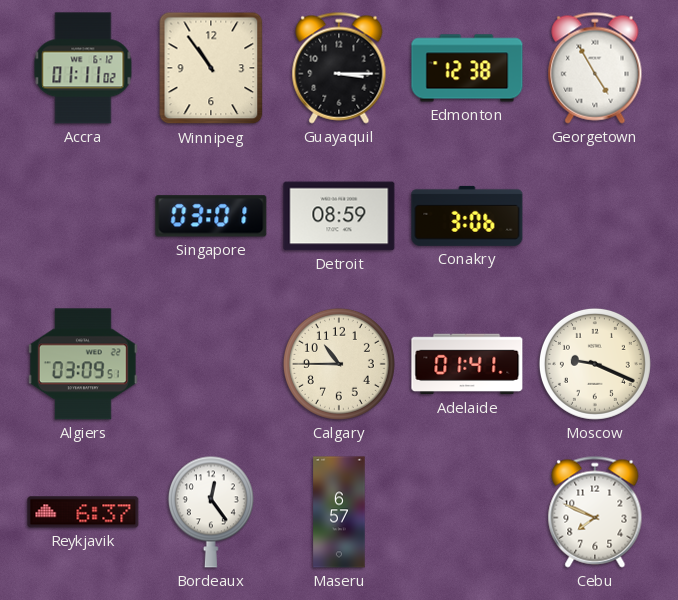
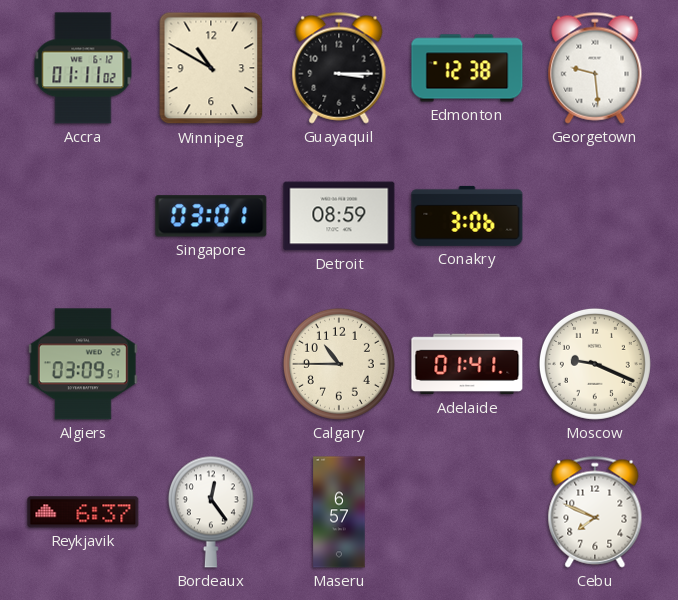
Winnipeg: 10:54 -> 10:50
Georgetown: 4:55 -> 9:29
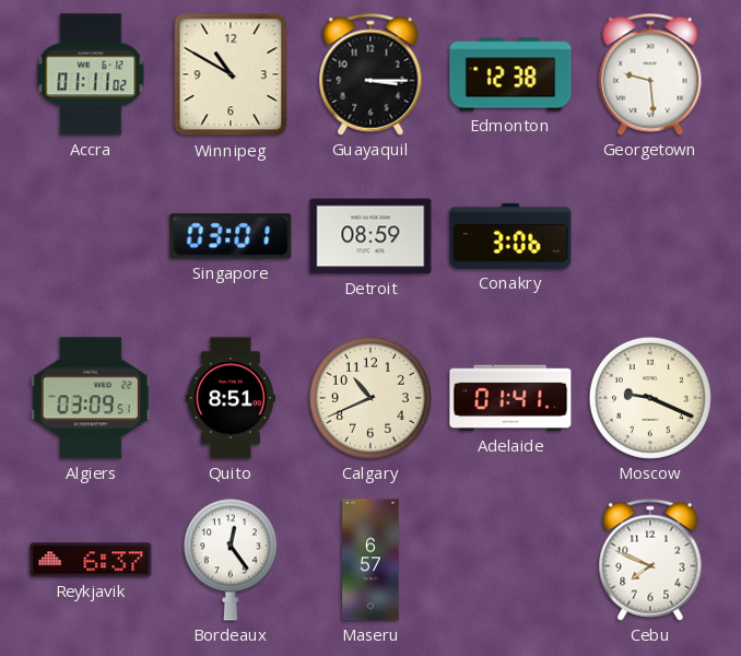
Quito: none -> 8:51
Calgary: 10:45 -> 10:41
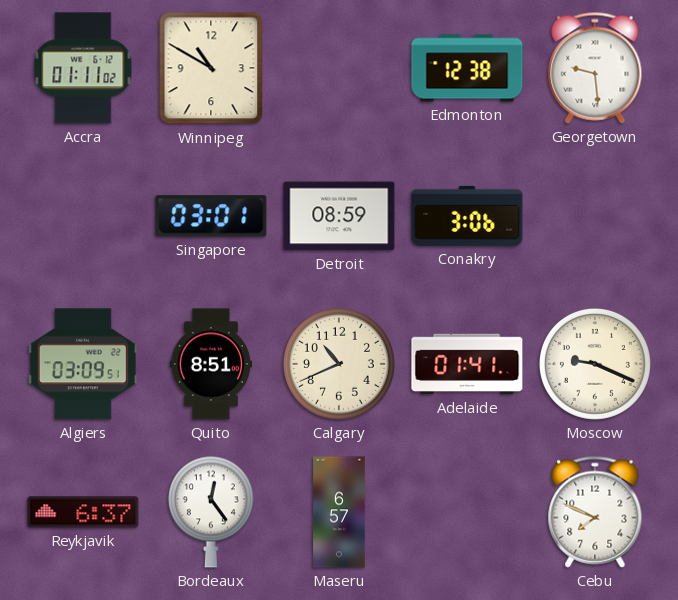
Guayaquil: 3:15 -> none
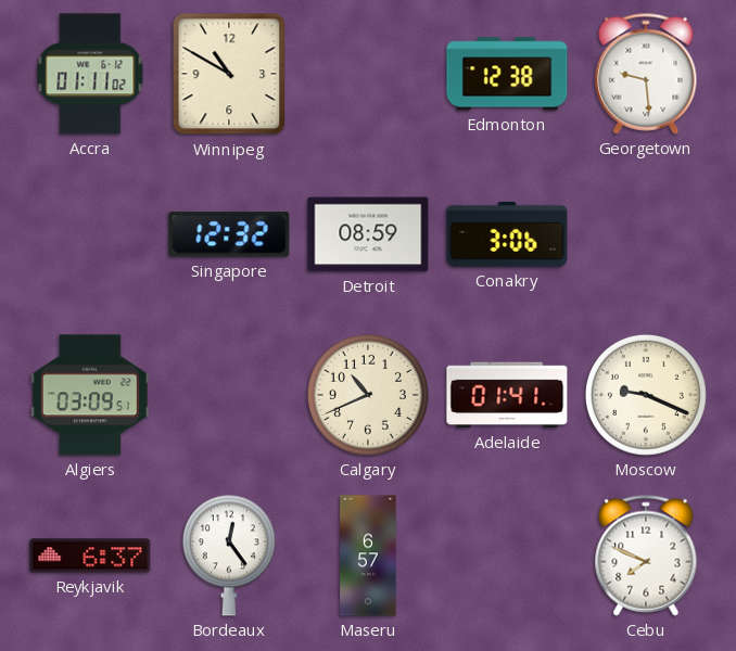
Singapore: 03:01 -> 12:32
Quito: 8:51 -> none
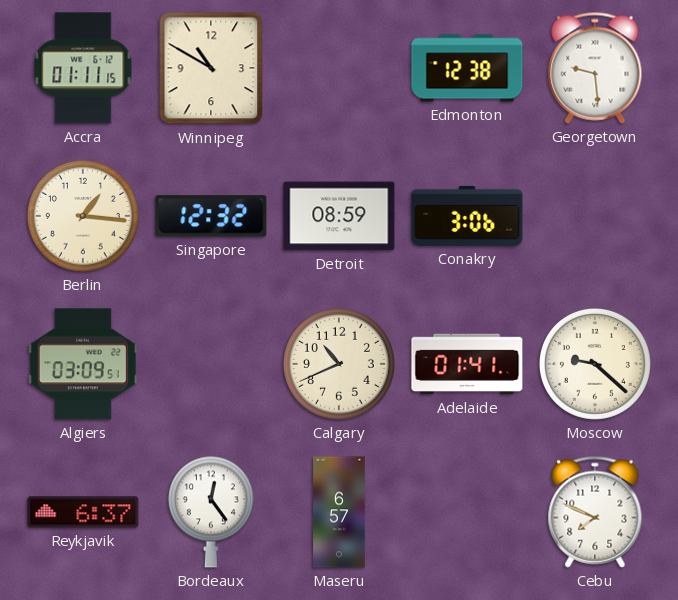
Accra: 01:11:02 -> 01:11:15
Berlin: none -> 1:16
Moscow: 9:19 -> 9:22
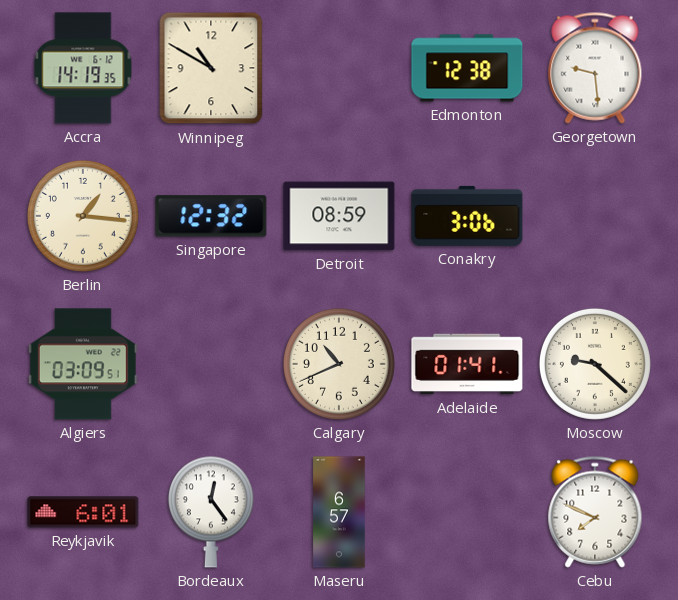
Accra: 01:11 -> 14:19
Reykjavik: 6:37 -> 6:01
